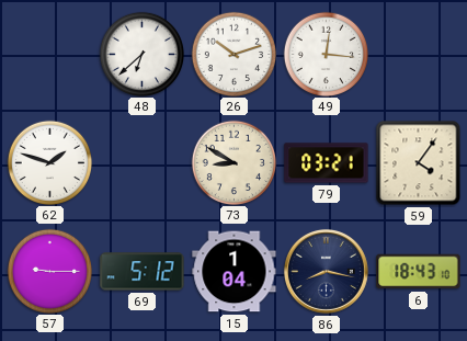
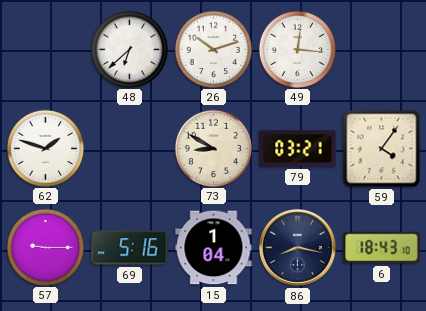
69: 5:12 -> 5:16
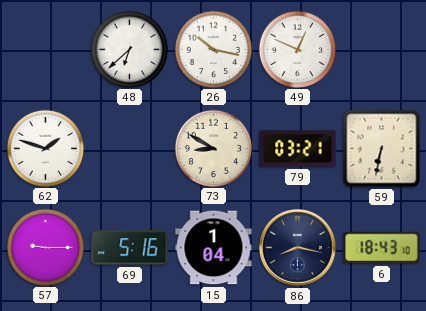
26: 10:12 -> 10:17
49: 12:16 -> 12:49
59: 4:06 -> 6:32
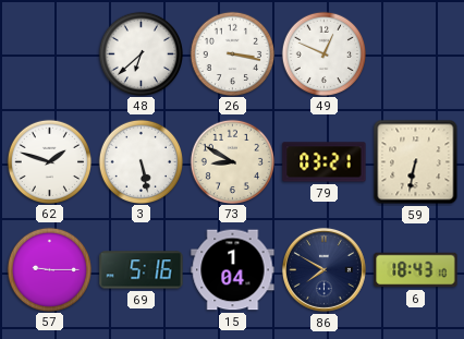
26: 10:17 -> 3:17
3: none -> 5:28
86: 8:17 -> 7:50
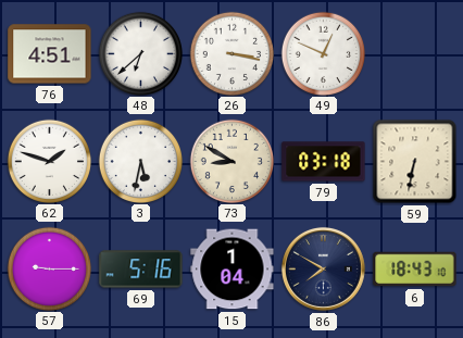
76: none -> 4:51
3: 5:28 -> 5:32
79: 03:21 -> 03:18
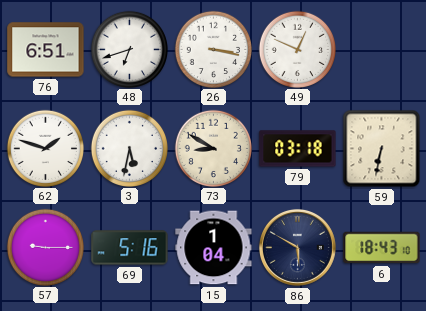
76: 4:51 -> 6:51
48: 6:38 -> 6:42
86: 7:50 -> 5:50
